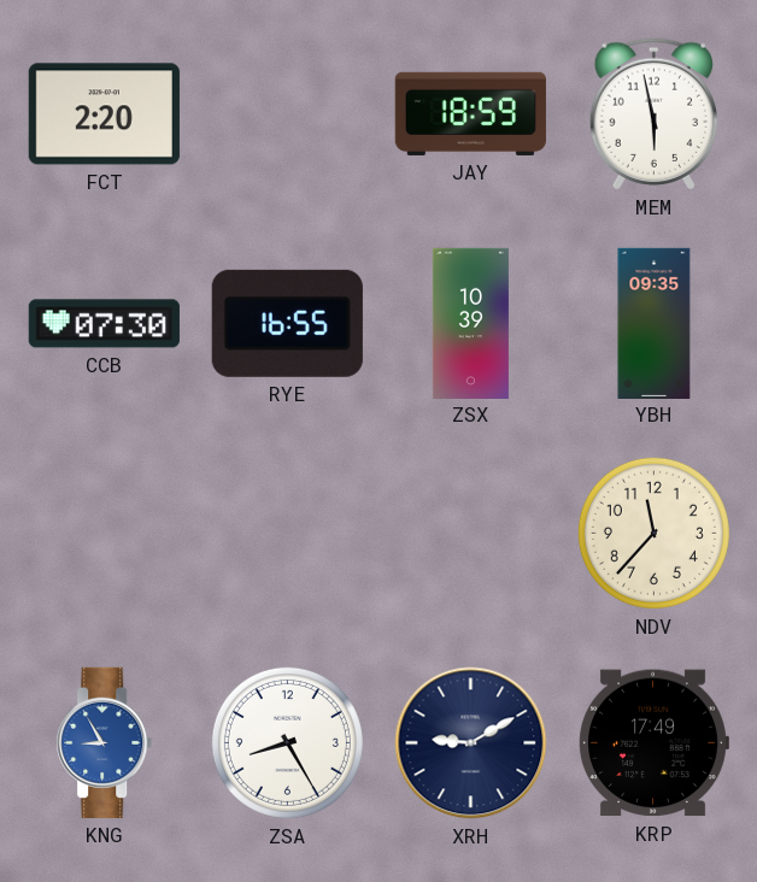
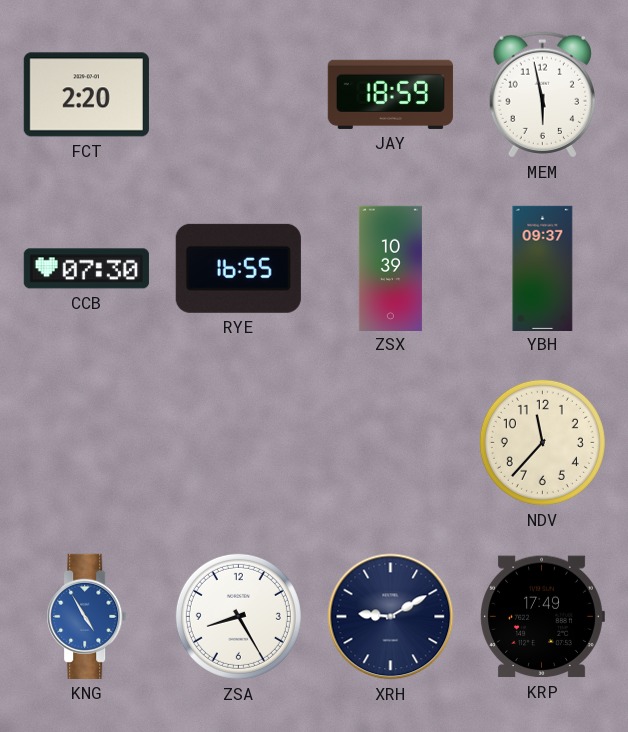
YBH: 09:35 -> 09:37
KNG: 8:55 -> 4:55
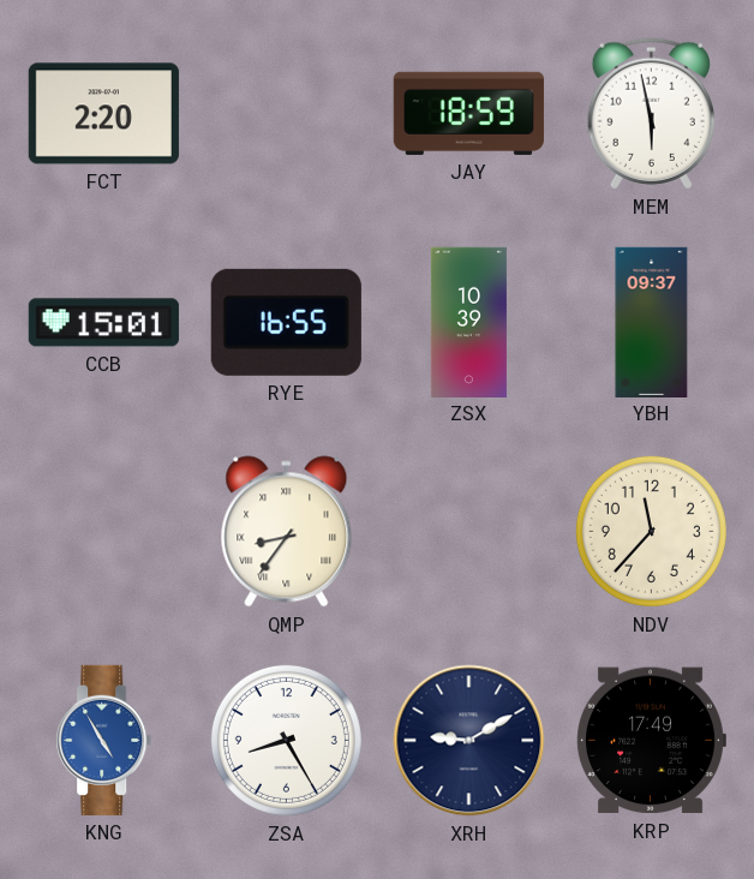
CCB: 07:30 -> 15:01
QMP: none -> 8:36
